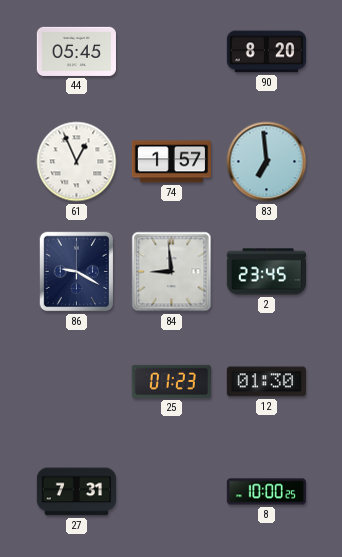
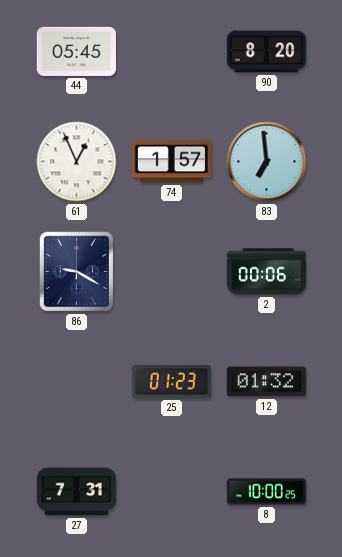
84: 8:59 -> none
2: 23:45 -> 00:06
12: 01:30 -> 01:32
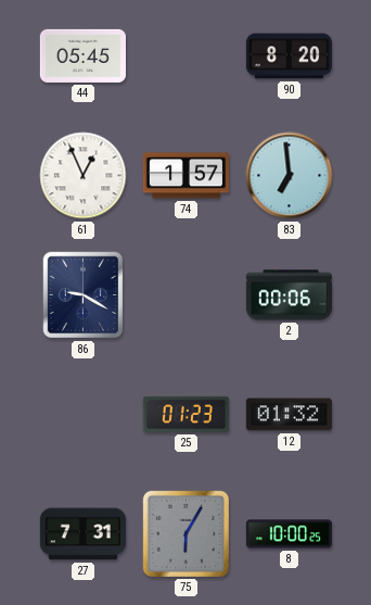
75: none -> 6:05
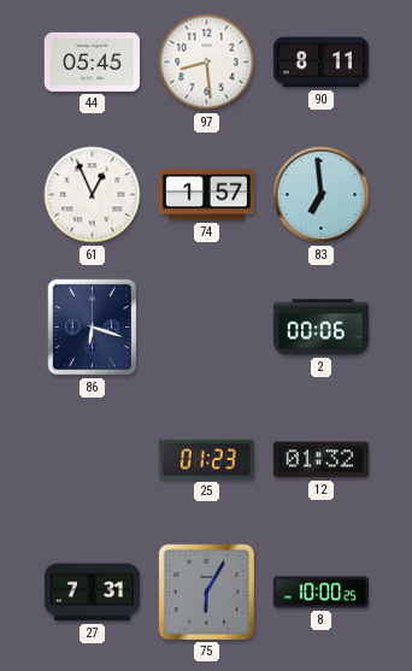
97: none -> 8:29
90: 8:20 -> 8:11
86: 9:20 -> 6:18
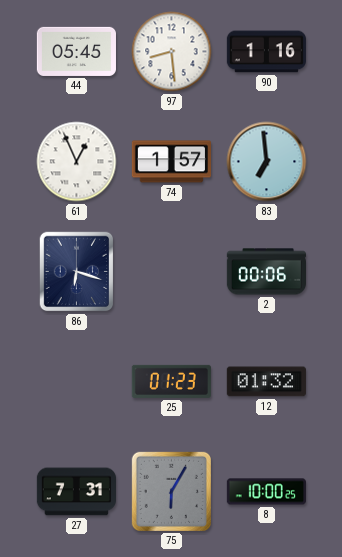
90: 8:11 -> 1:16
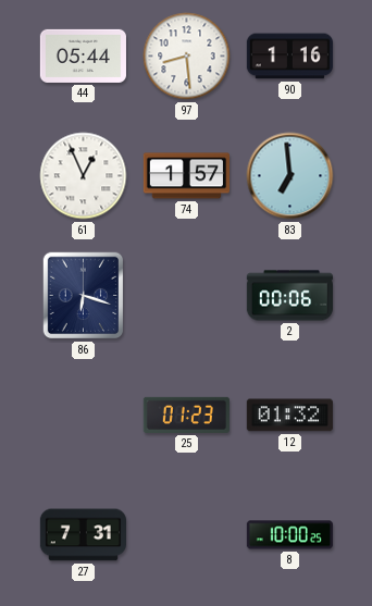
44: 05:45 -> 05:44
75: 6:05 -> none
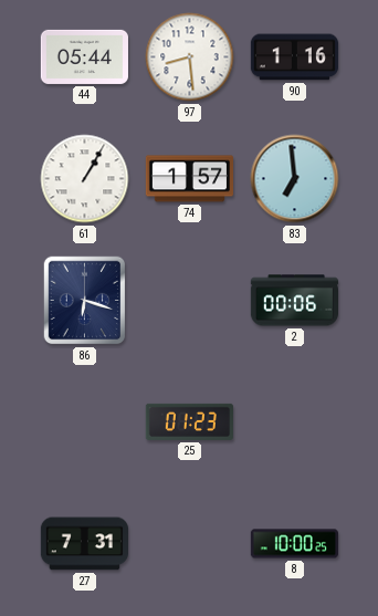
61: 12:56 -> 1:05
12: 01:32 -> none
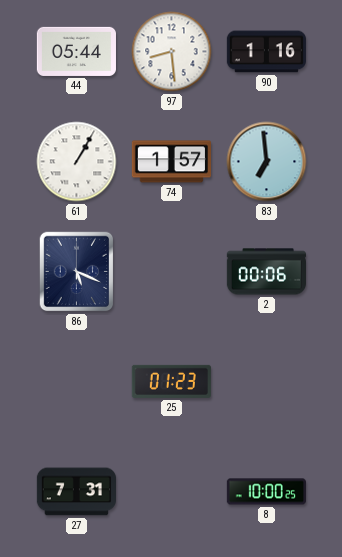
86: 6:18 -> 5:19
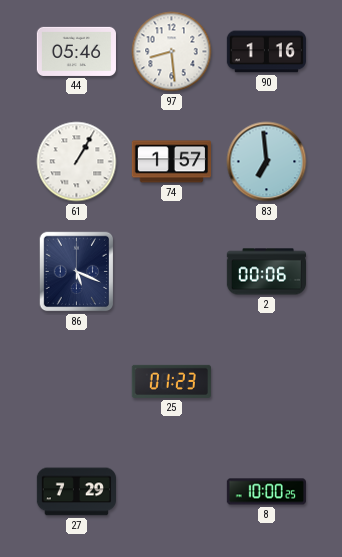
44: 05:44 -> 05:46
27: 7:31 -> 7:29
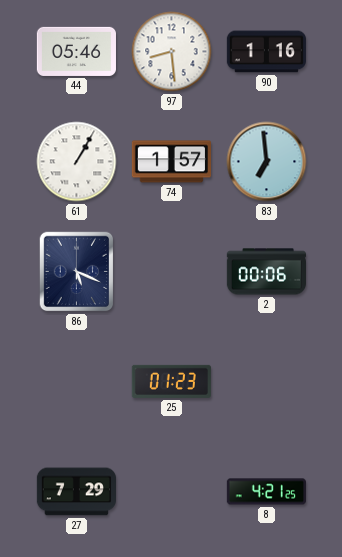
8: 10:00 -> 4:21
